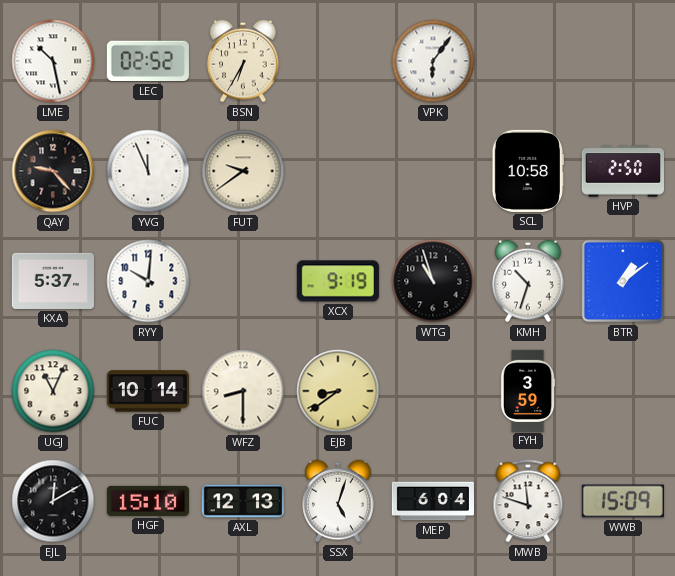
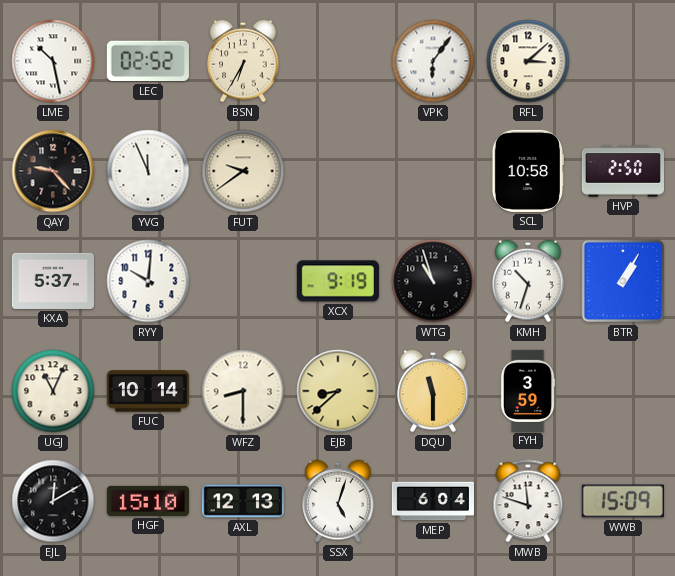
RFL: none -> 3:08
BTR: 1:09 -> 1:05
EJB: 8:39 -> 8:38
DQU: none -> 11:30
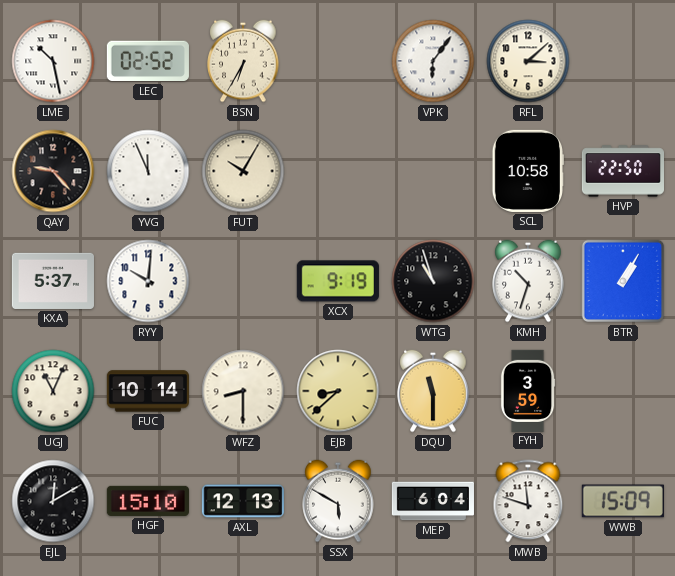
FUT: 9:39 -> 10:05
HVP: 2:50 -> 22:50
SSX: 5:03 -> 5:50
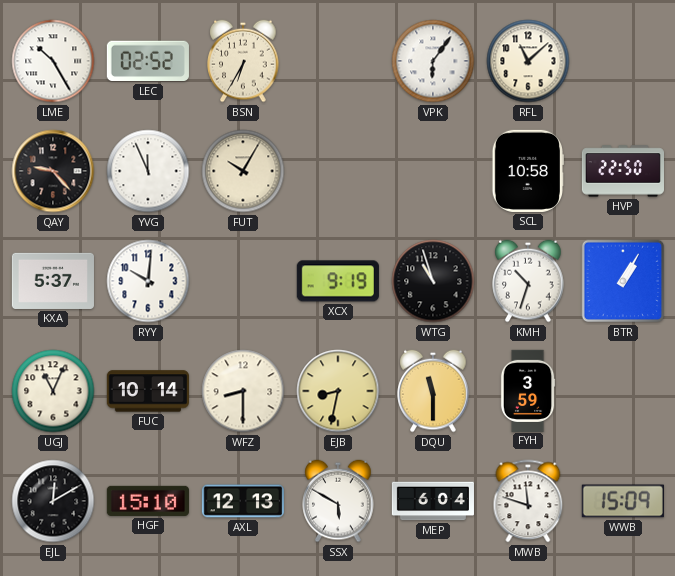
LME: 10:28 -> 10:25
RFL: 3:08 -> 11:08
EJB: 8:38 -> 8:32
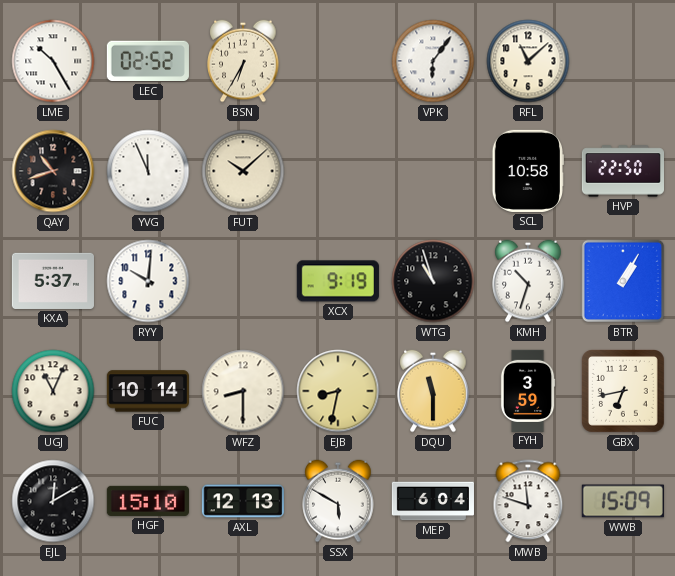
QAY: 9:23 -> 10:42
FUT: 10:05 -> 10:08
GBX: none -> 6:43
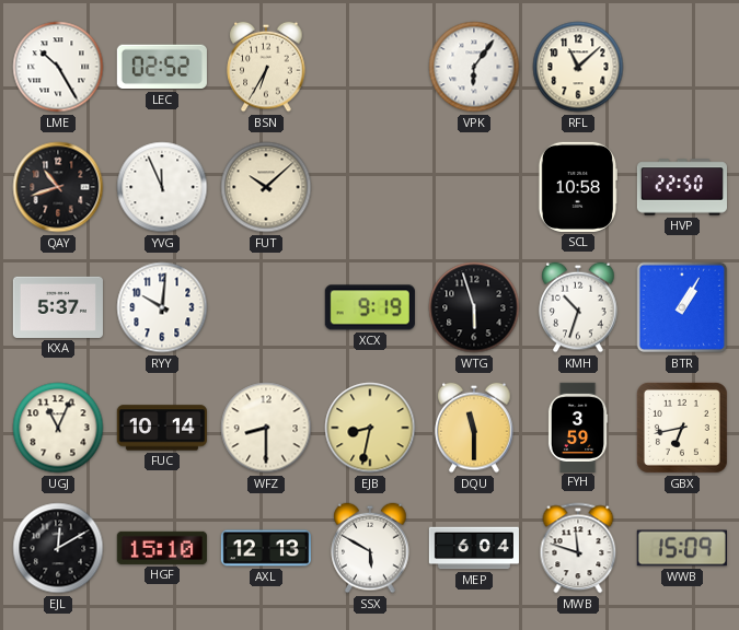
WTG: 10:57 -> 5:57
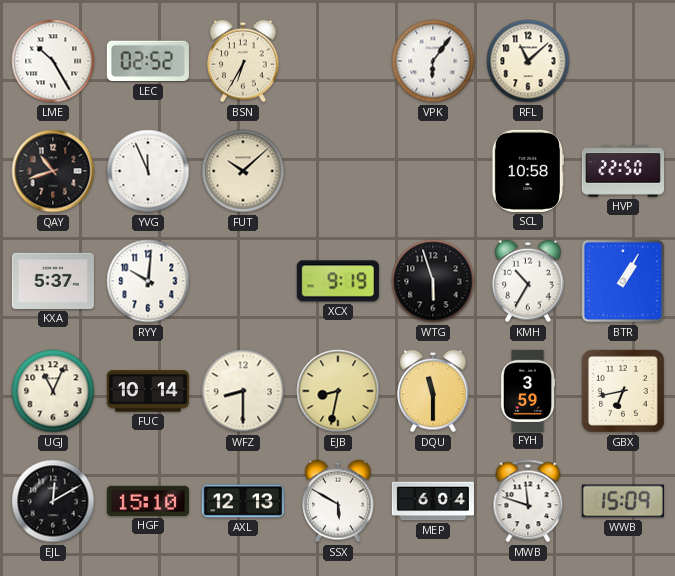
KMH: 10:33 -> 10:35
